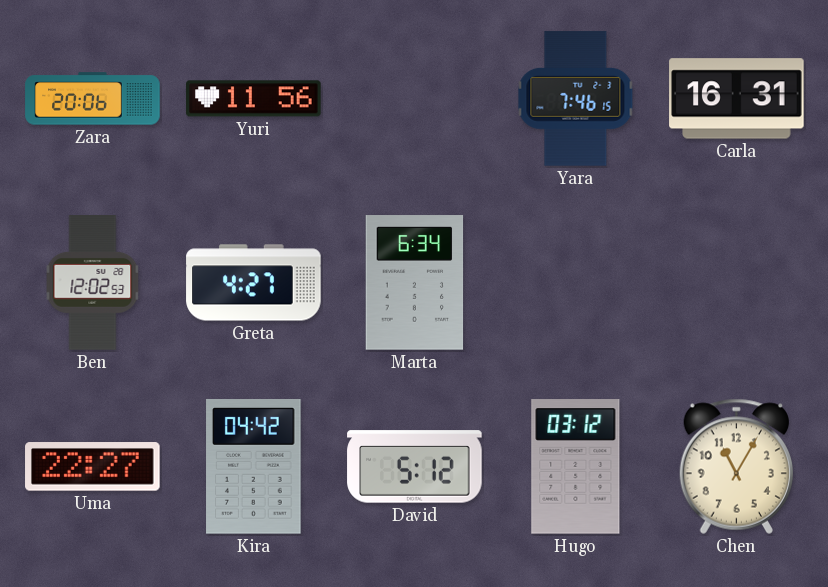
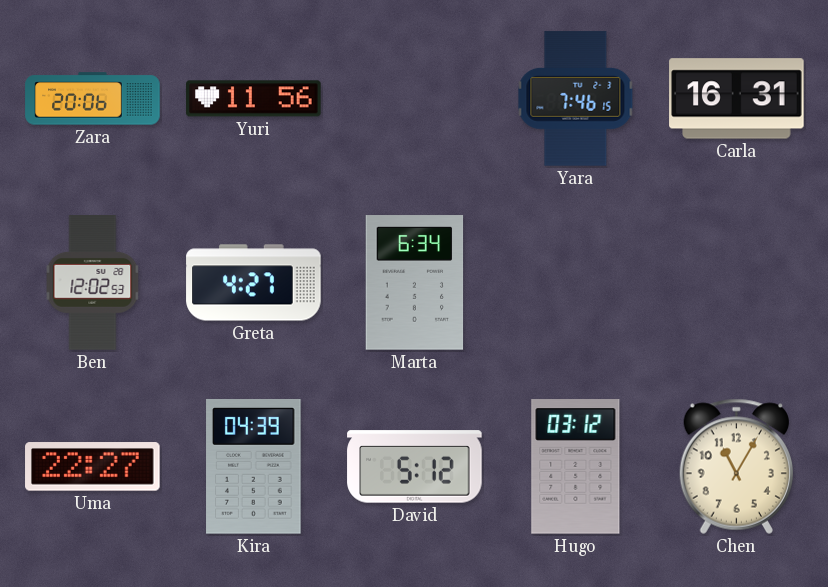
Kira: 04:42 -> 04:39
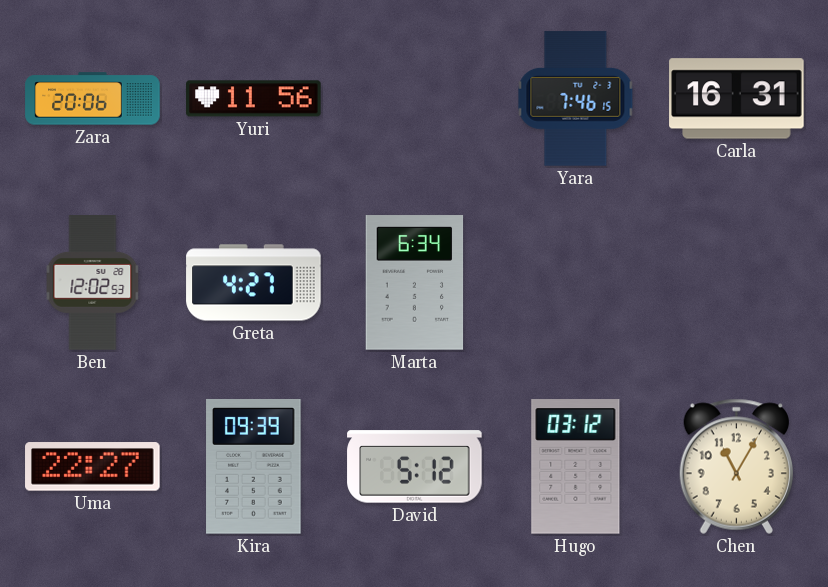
Kira: 04:39 -> 09:39
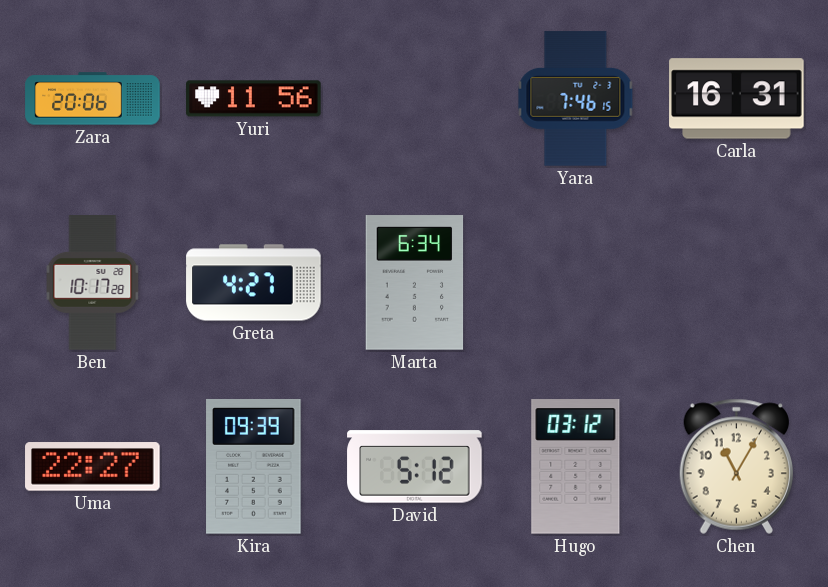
Ben: 12:02 -> 10:17
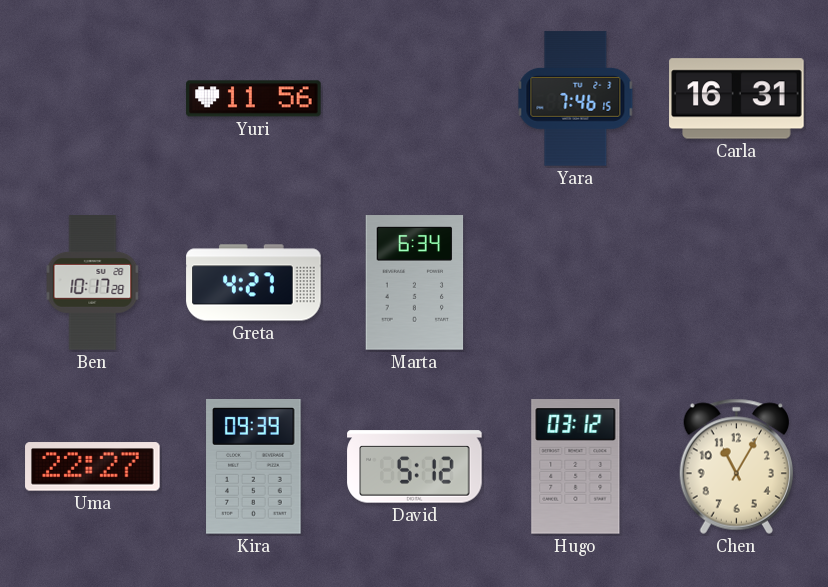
Zara: 20:06 -> none
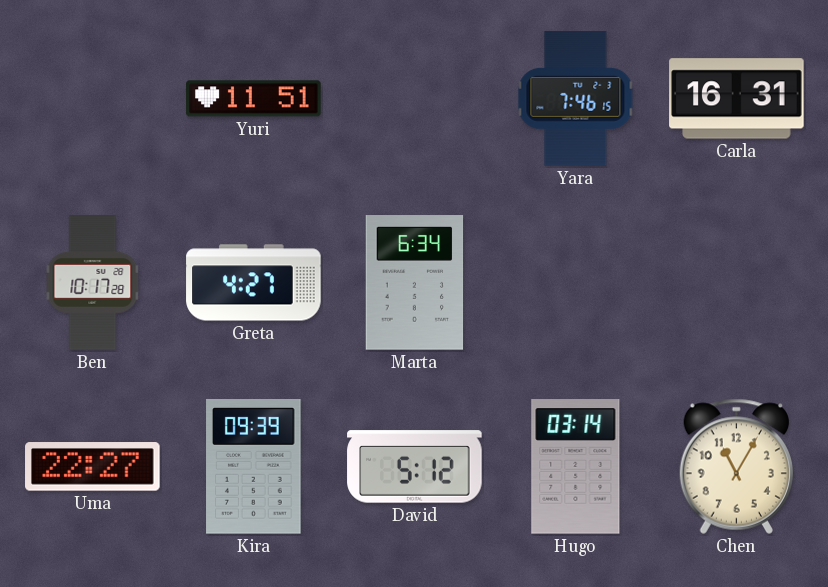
Yuri: 11:56 -> 11:51
Hugo: 03:12 -> 03:14
